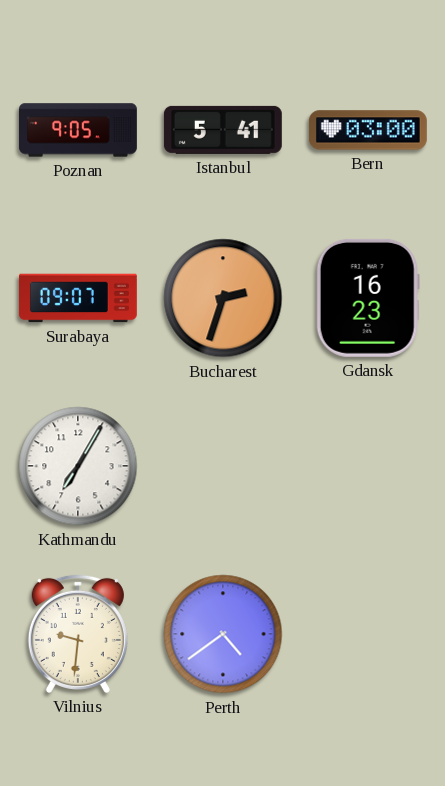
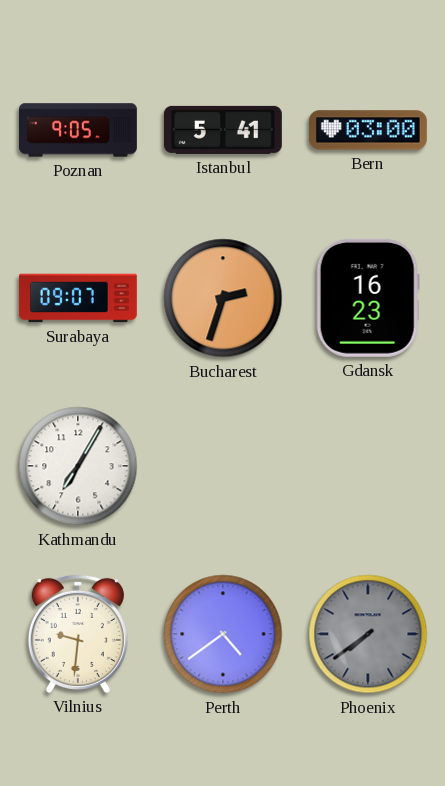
Phoenix: none -> 7:39
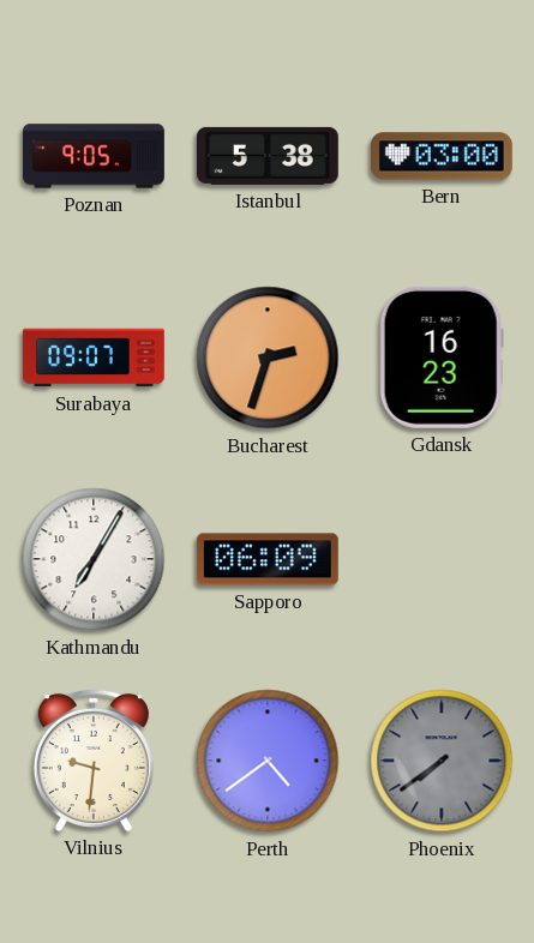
Istanbul: 5:41 -> 5:38
Sapporo: none -> 06:09
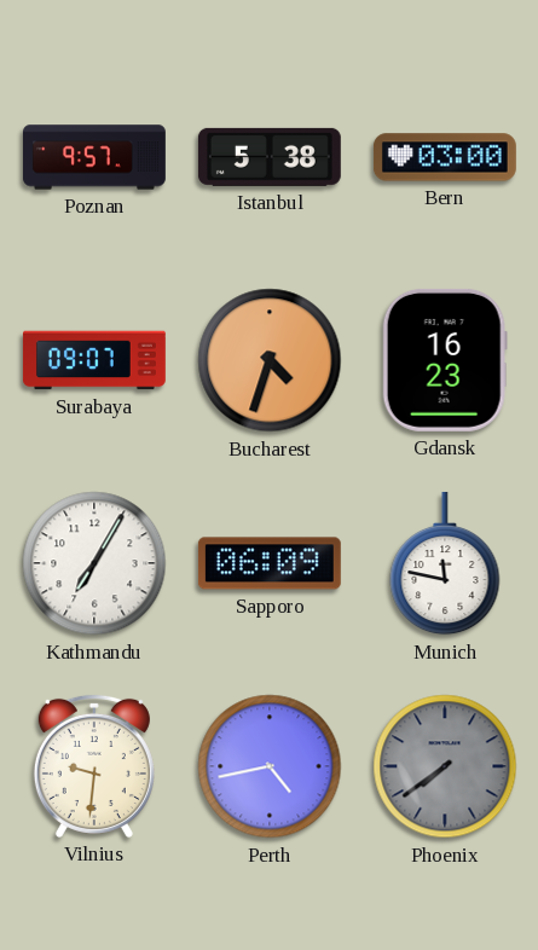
Poznan: 9:05 -> 9:57
Bucharest: 2:33 -> 4:33
Munich: none -> 11:47
Perth: 4:39 -> 4:43
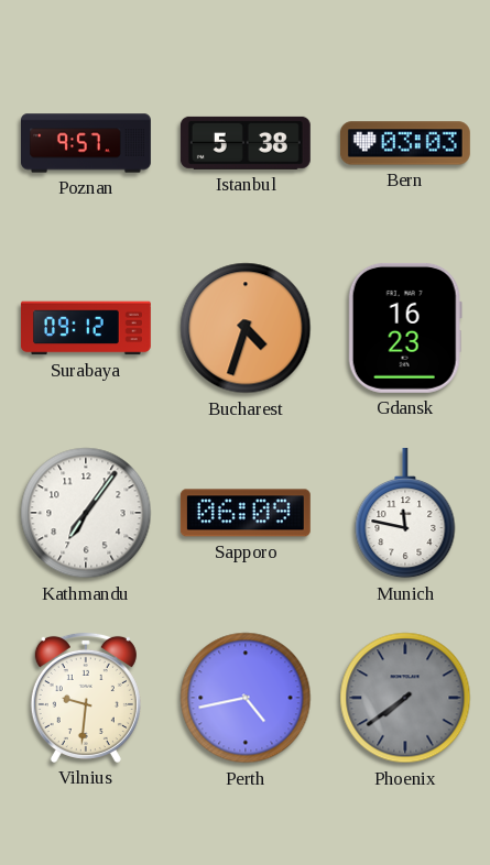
Bern: 03:00 -> 03:03
Surabaya: 09:07 -> 09:12
Kathmandu: 7:05 -> 7:06
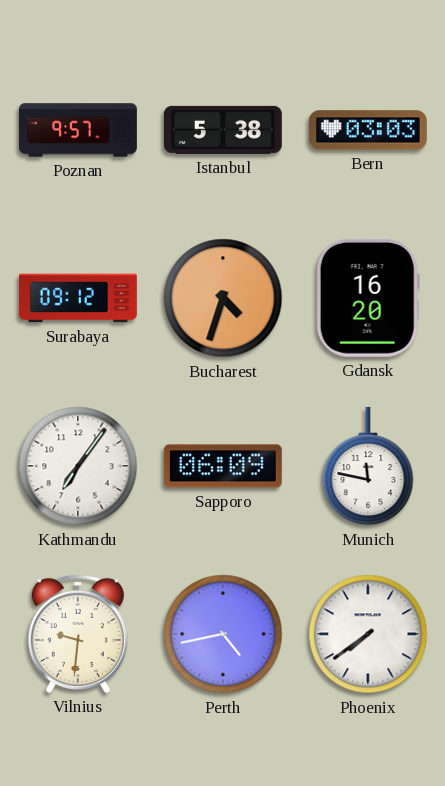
Gdansk: 16:23 -> 16:20
Phoenix dial: grey -> white
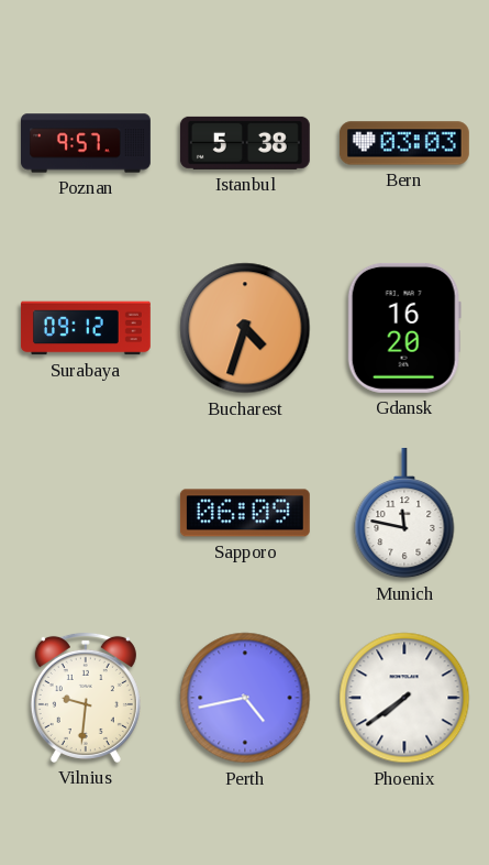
Kathmandu: 7:06 -> none
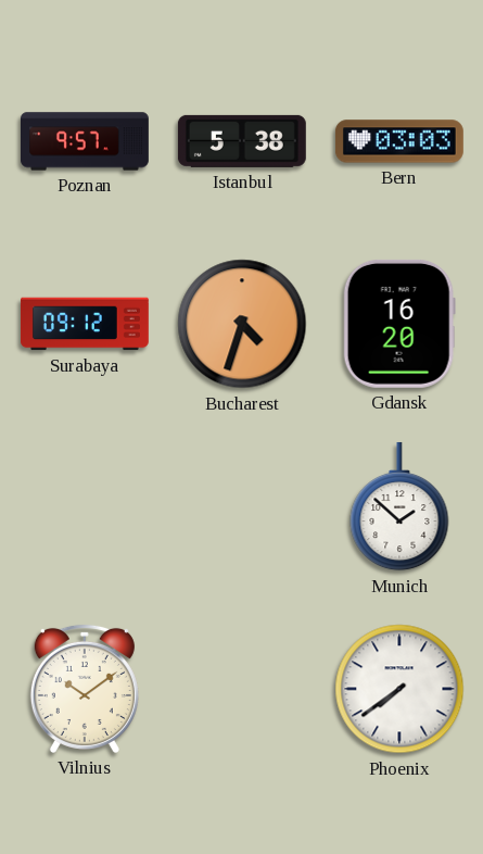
Sapporo: 06:09 -> none
Munich: 11:47 -> 1:52
Vilnius: 9:31 -> 10:09
Perth: 4:43 -> none
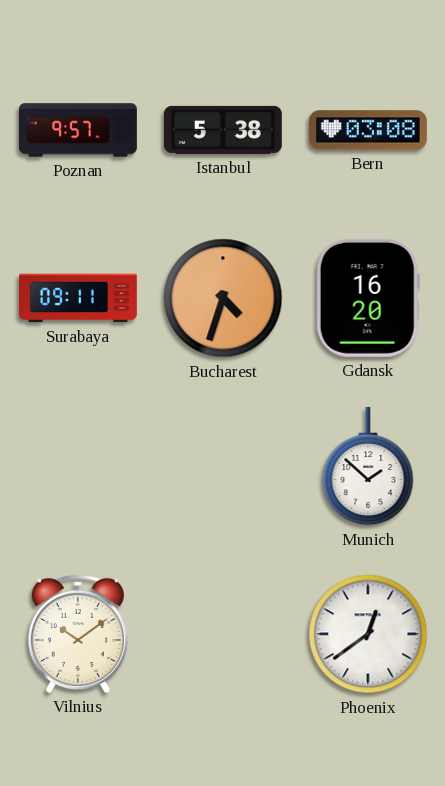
Bern: 03:03 -> 03:08
Surabaya: 09:12 -> 09:11
Phoenix: 7:39 -> 12:39
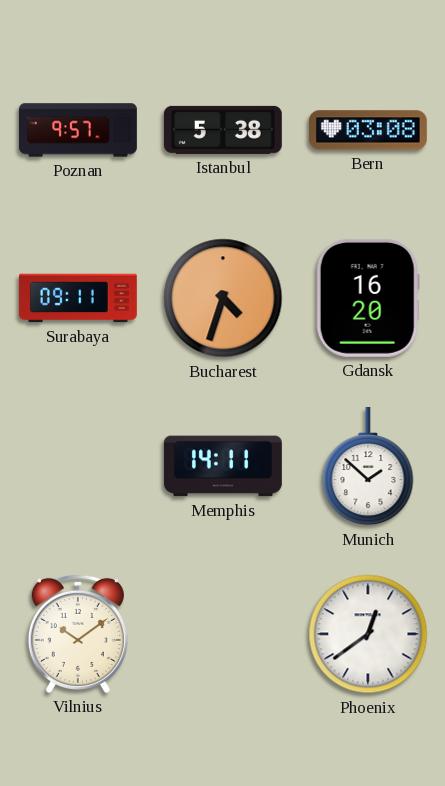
Memphis: none -> 14:11
